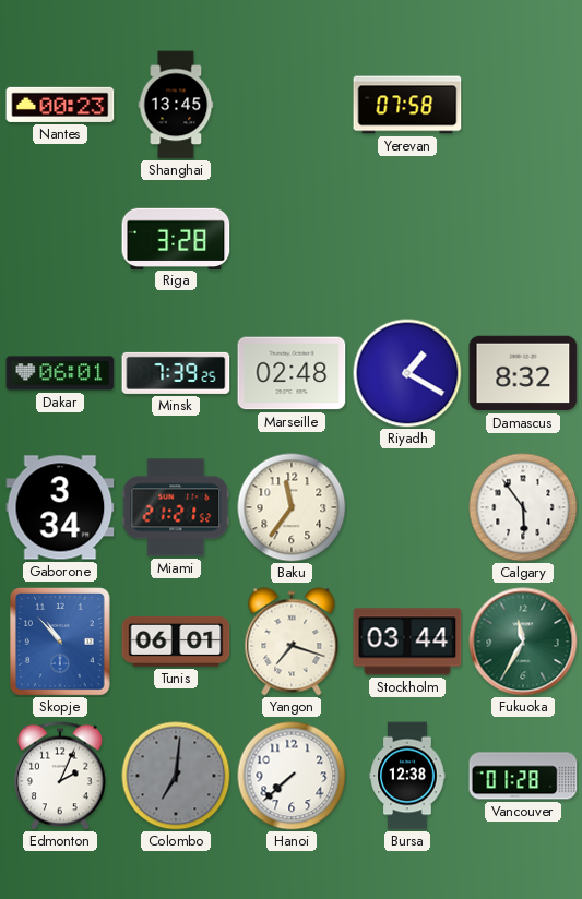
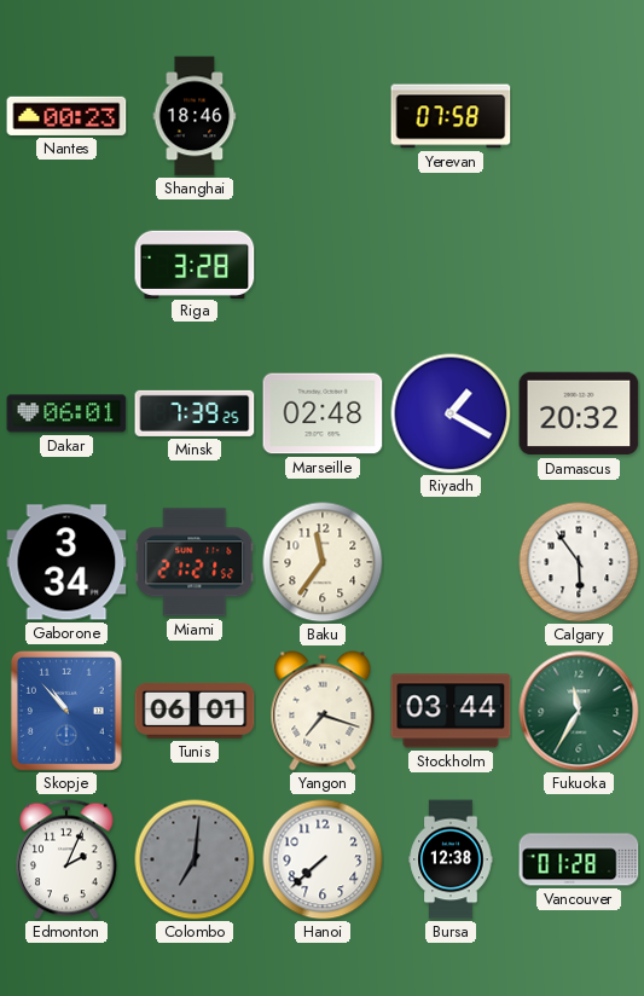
Shanghai: 13:45 -> 18:46
Damascus: 8:32 -> 20:32
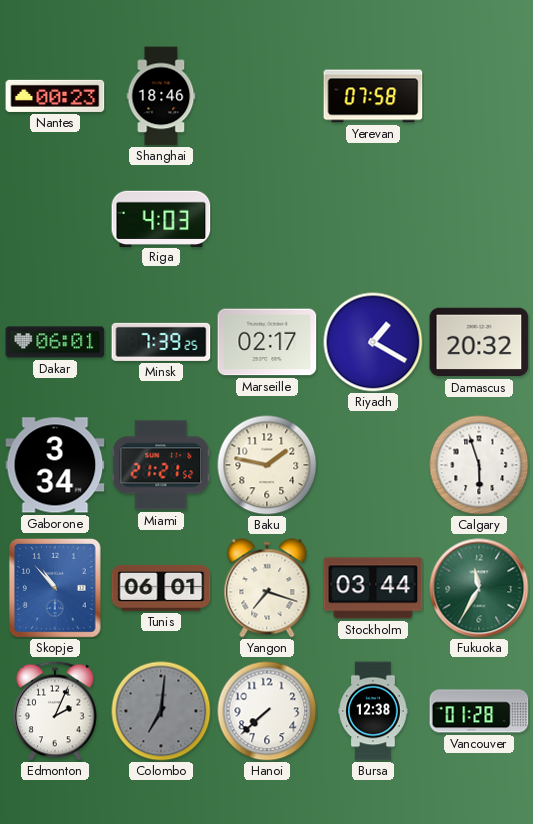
Riga: 3:28 -> 4:03
Marseille: 02:48 -> 02:17
Baku: 11:36 -> 1:47
Calgary: 5:54 -> 5:57
